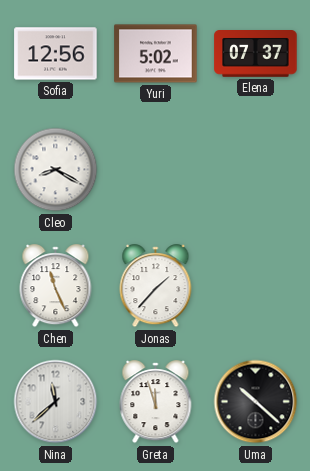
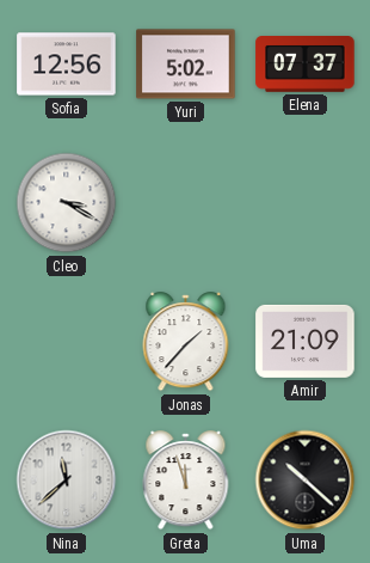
Cleo: 8:20 -> 3:20
Chen: 11:26 -> none
Amir: none -> 21:09
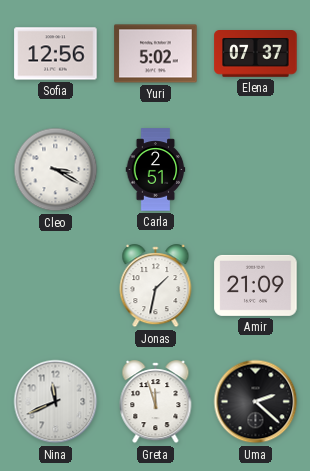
Carla: none -> 2:51
Jonas: 1:37 -> 1:32
Nina: 11:38 -> 11:41
Uma: 10:22 -> 2:22
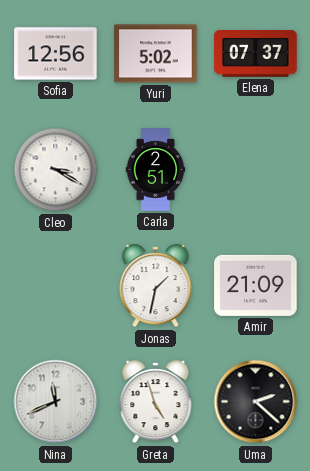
Greta: 11:57 -> 4:57
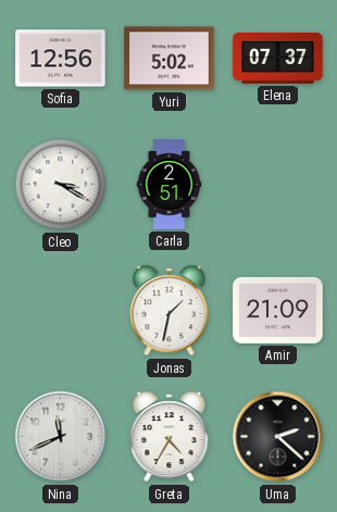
Greta: 4:57 -> 4:35
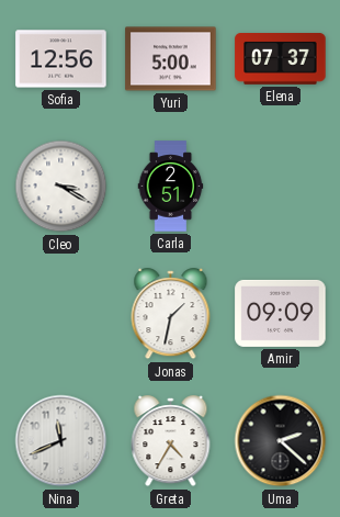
Yuri: 5:02 -> 5:00
Amir: 21:09 -> 09:09
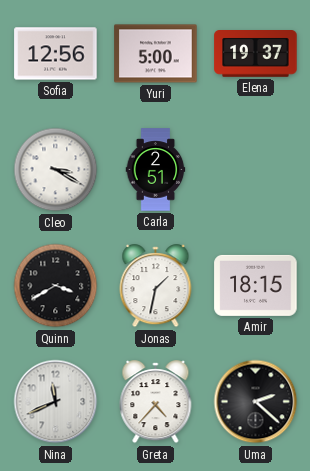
Elena: 07:37 -> 19:37
Quinn: none -> 3:40
Amir: 09:09 -> 18:15
Greta: 4:35 -> 4:37
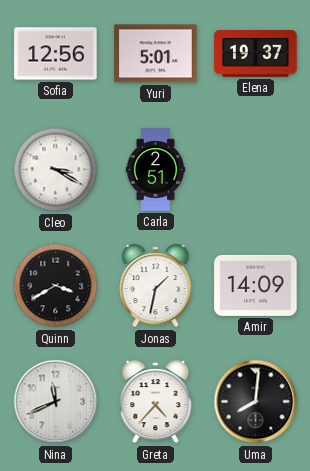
Yuri: 5:00 -> 5:01
Amir: 18:15 -> 14:09
Uma: 2:22 -> 8:01
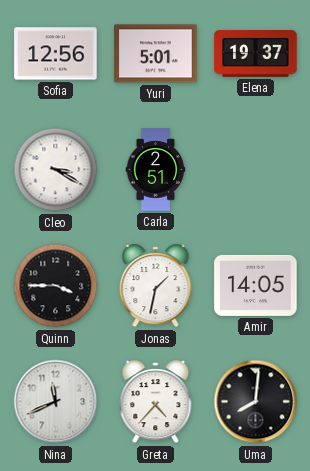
Quinn: 3:40 -> 3:45
Amir: 14:09 -> 14:05
